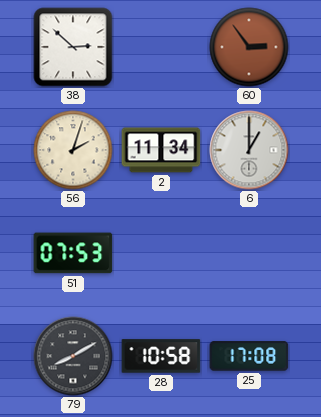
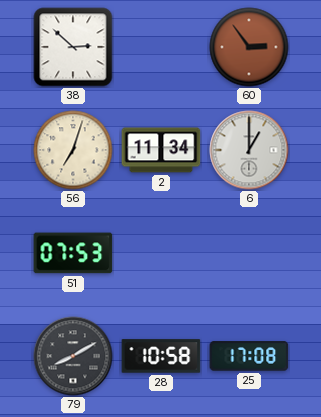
56: 2:03 -> 7:03
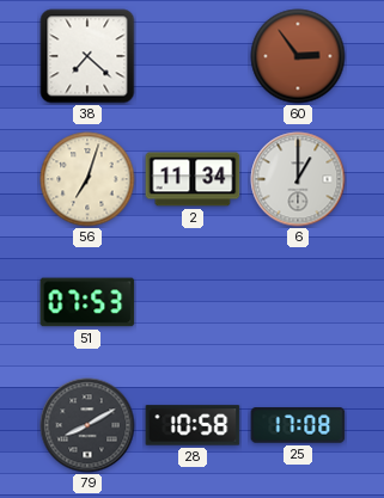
38: 2:52 -> 7:22
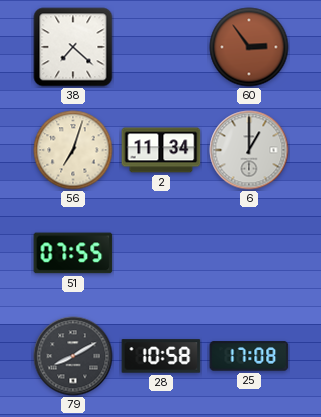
51: 07:53 -> 07:55
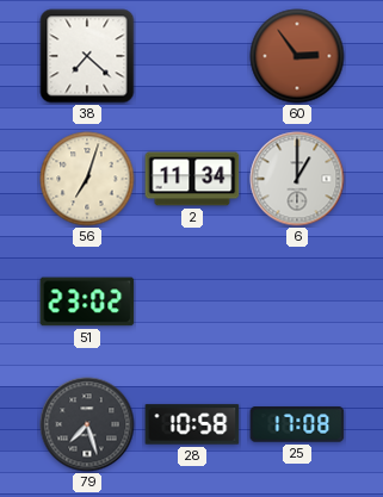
51: 07:55 -> 23:02
79: 8:10 -> 7:27
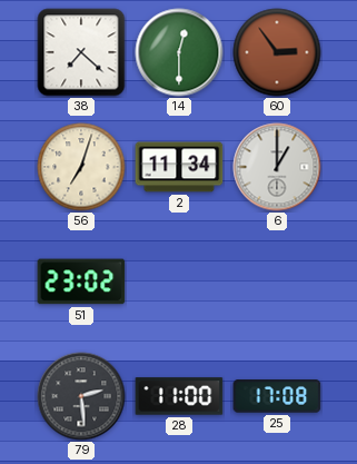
14: none -> 12:30
79: 7:27 -> 2:29
28: 10:58 -> 11:00
